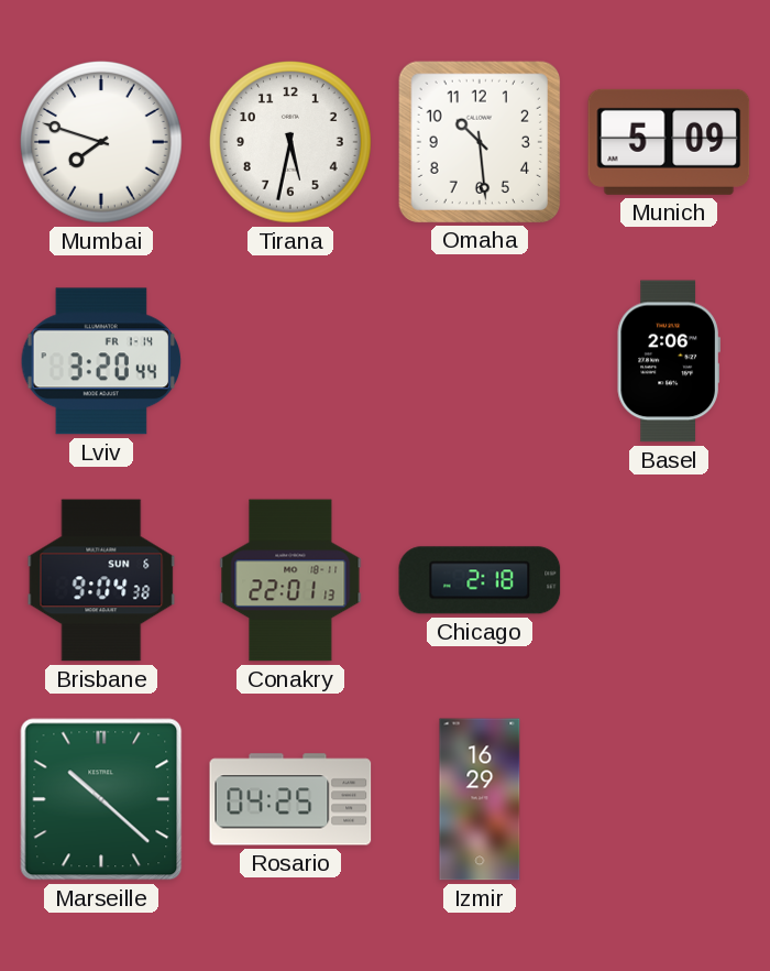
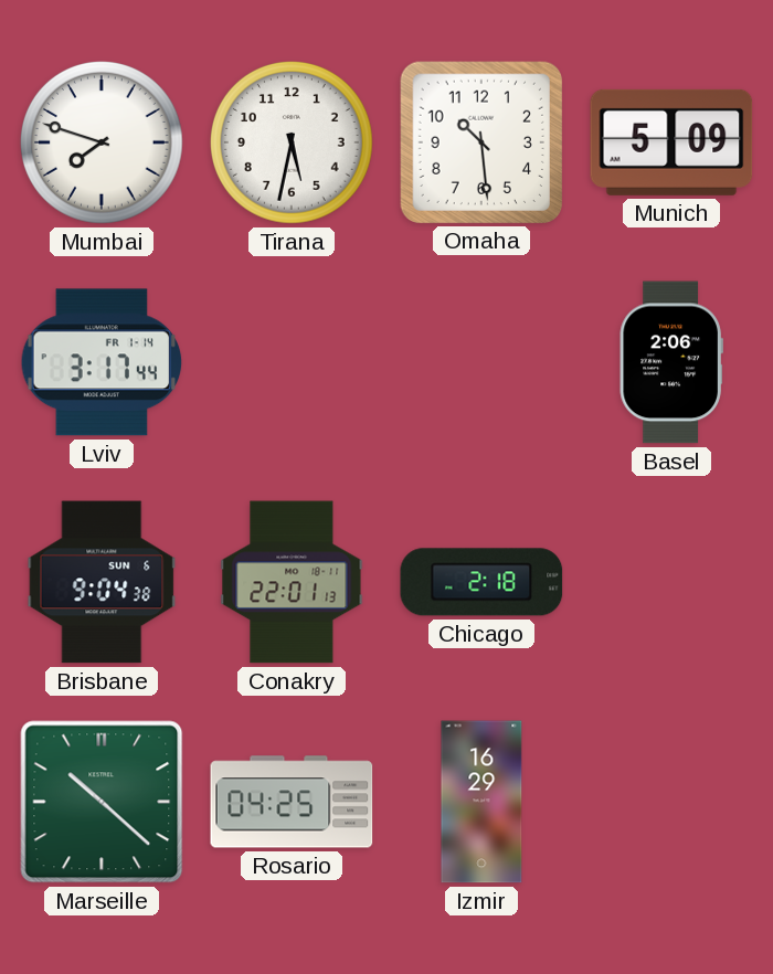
Lviv: 3:20 -> 3:17
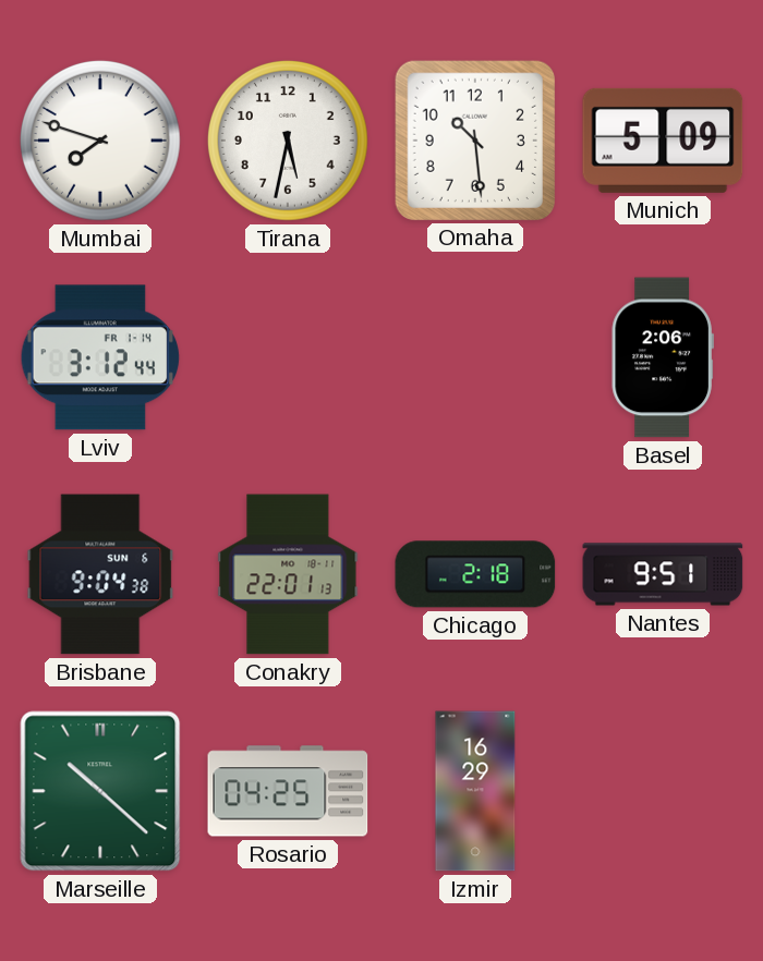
Lviv: 3:17 -> 3:12
Nantes: none -> 9:51
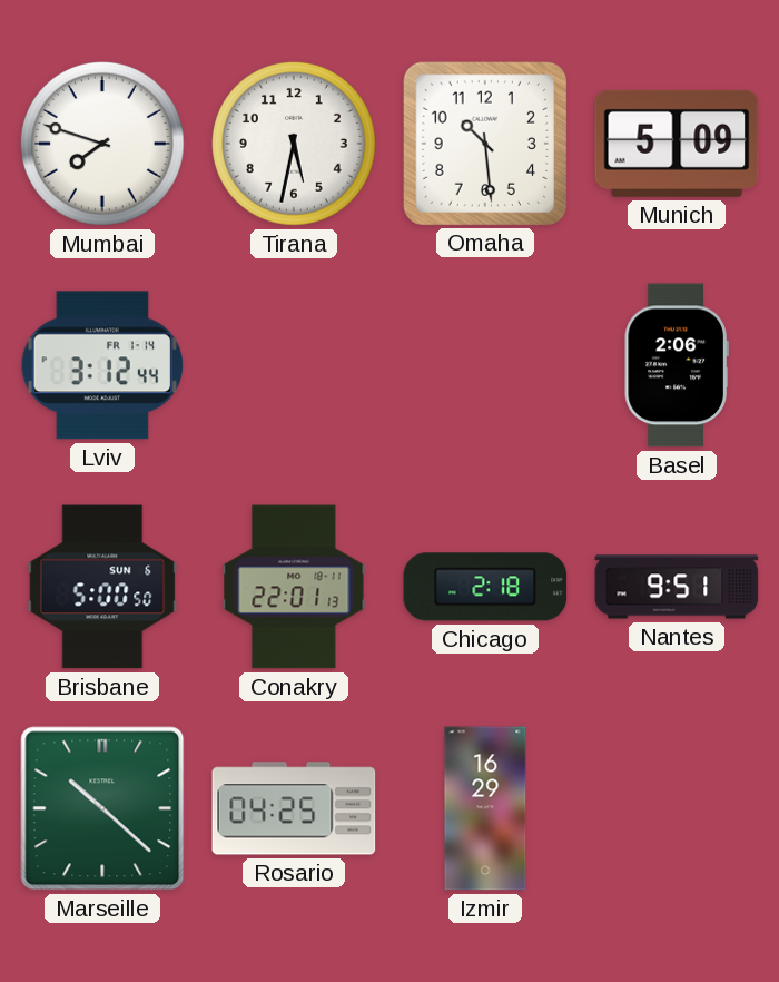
Brisbane: 9:04 -> 5:00
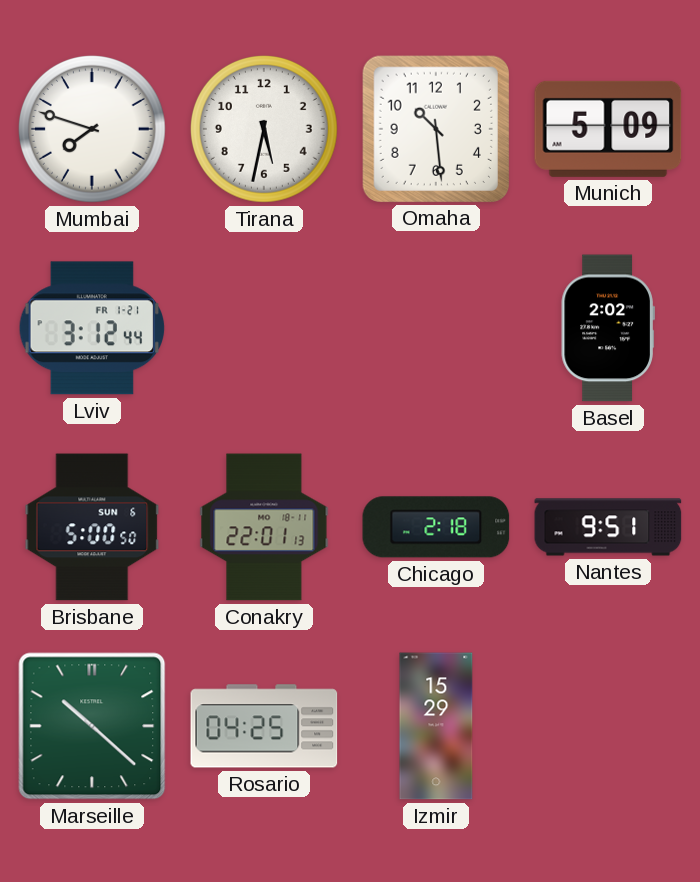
Lviv date: FR 1-14 -> FR 1-21
Basel: 2:06 -> 2:02
Izmir: 16:29 -> 15:29
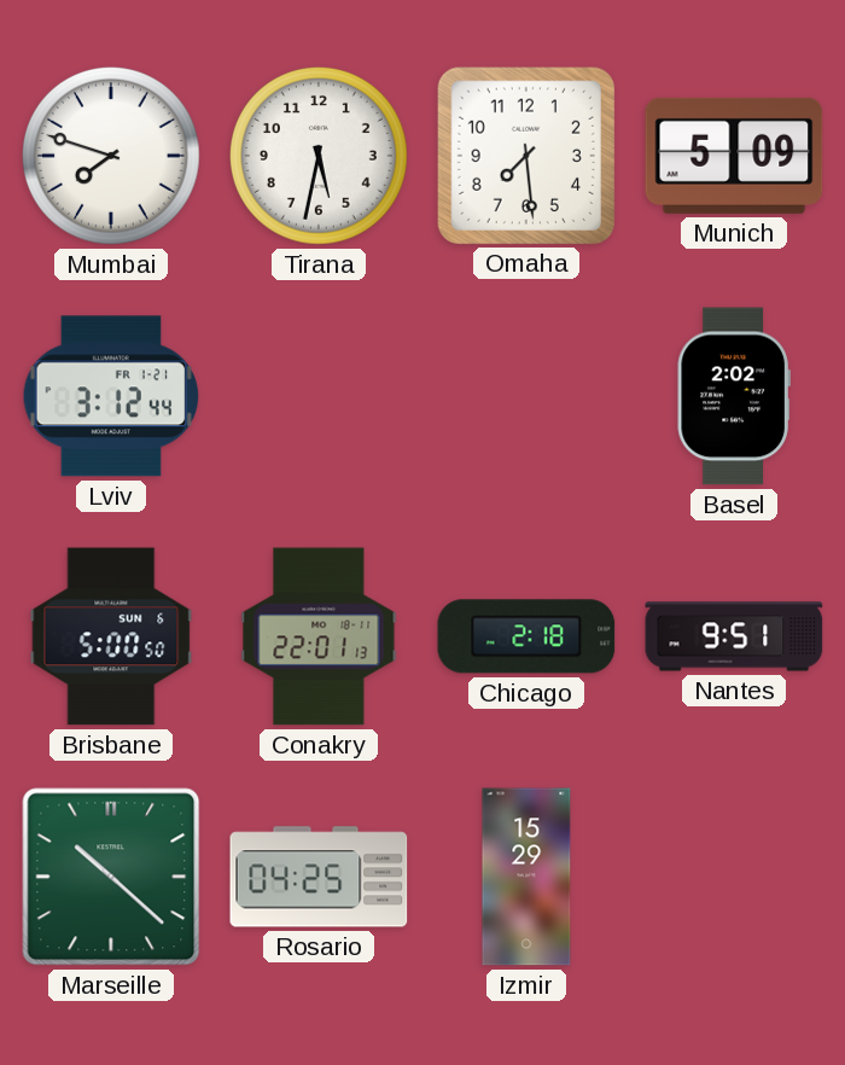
Omaha: 10:29 -> 7:29
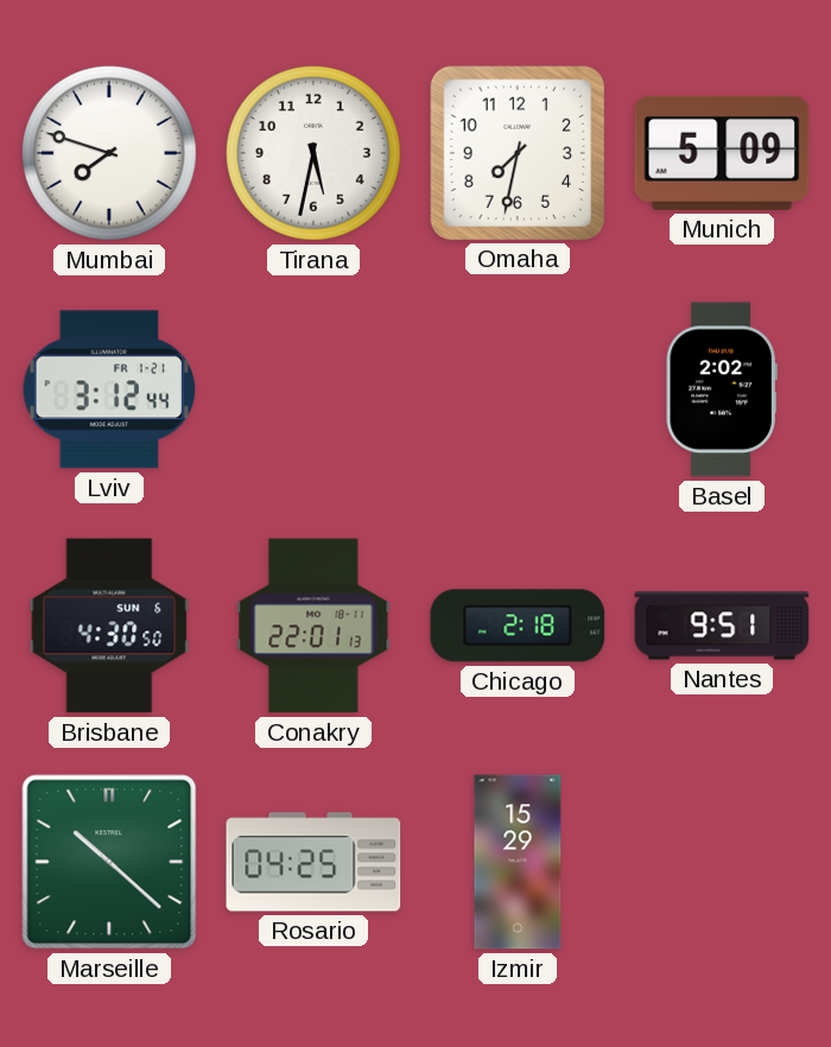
Omaha: 7:29 -> 7:32
Brisbane: 5:00 -> 4:30
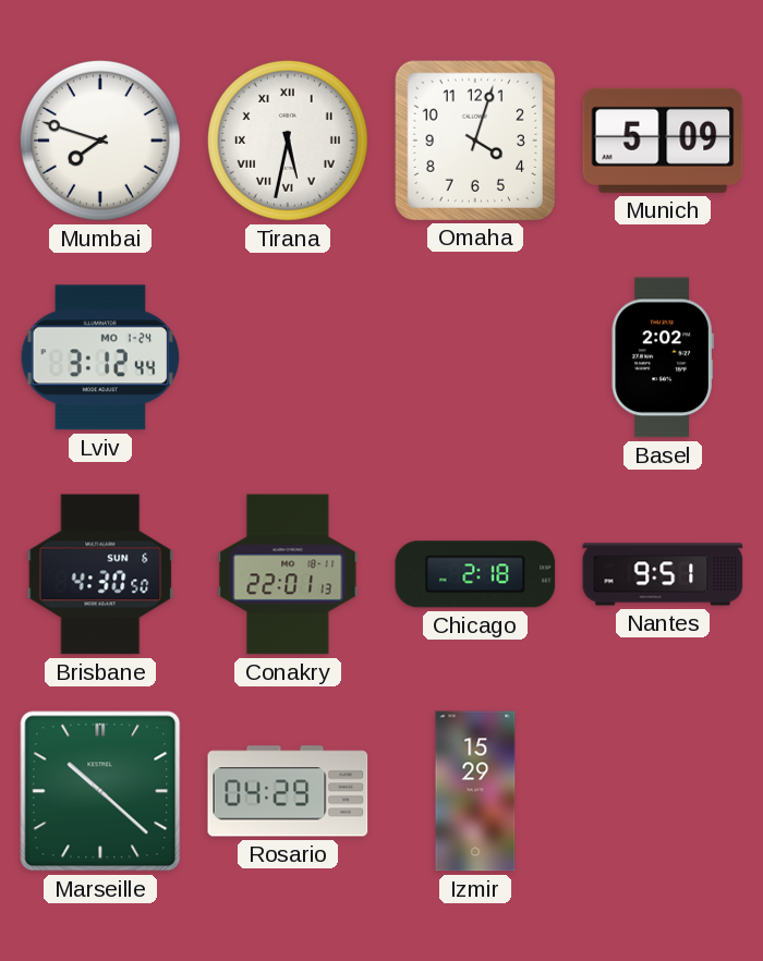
Tirana numerals: Arabic -> Roman
Omaha: 7:32 -> 4:03
Lviv date: FR 1-21 -> MO 1-24
Rosario: 04:25 -> 04:29
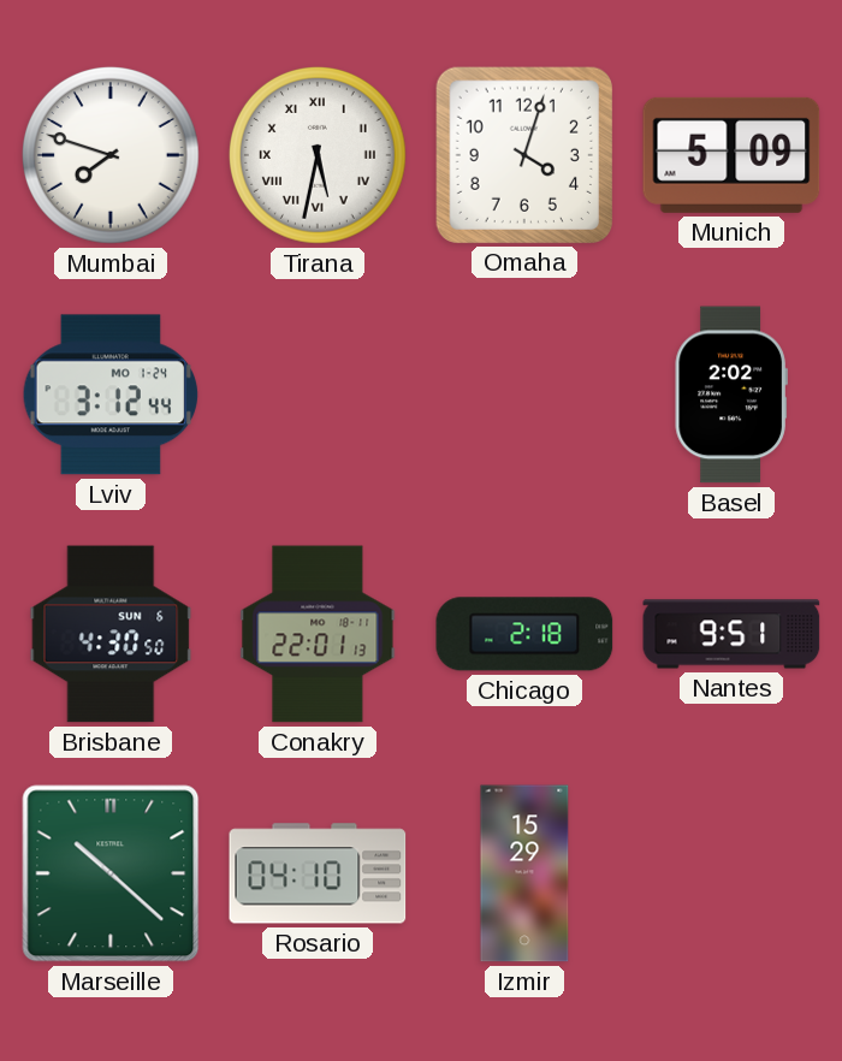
Rosario: 04:29 -> 04:10
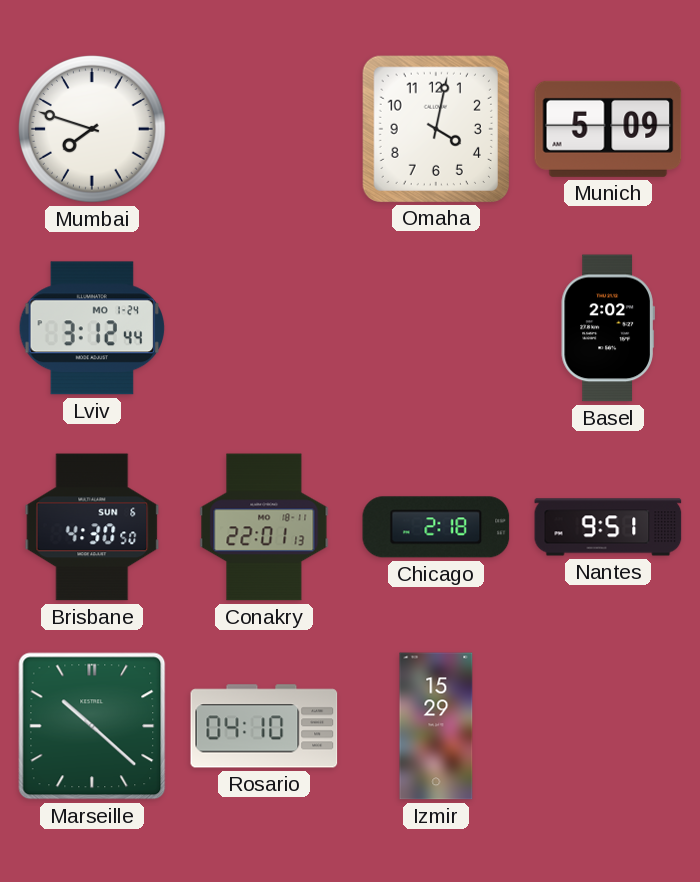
Tirana: 5:32 -> none
Omaha: 4:03 -> 4:02
